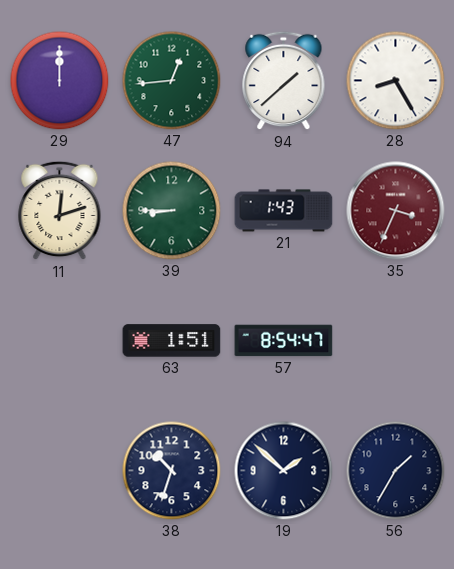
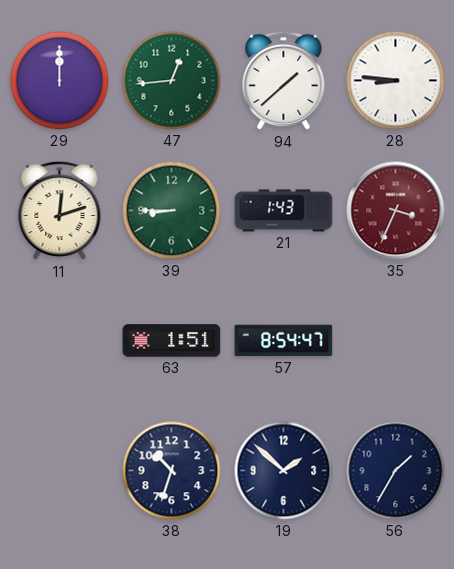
28: 8:25 -> 8:46
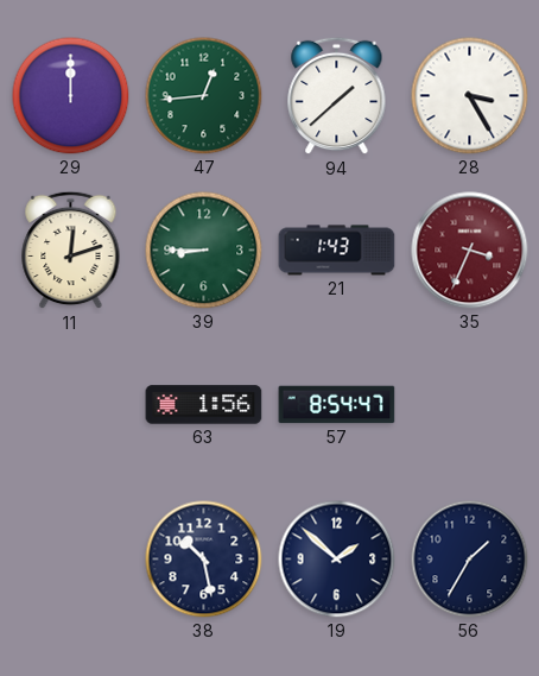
28: 8:46 -> 3:25
63: 1:51 -> 1:56
38: 10:33 -> 10:28
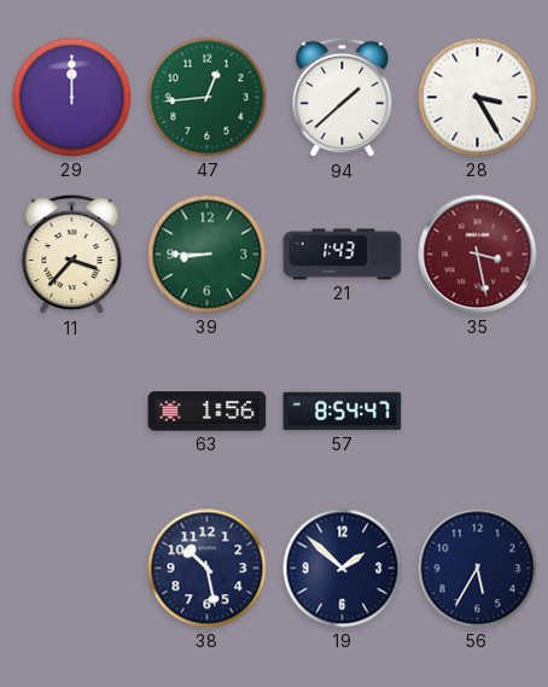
11: 12:12 -> 3:37
35: 3:34 -> 3:28
56: 1:35 -> 5:35
